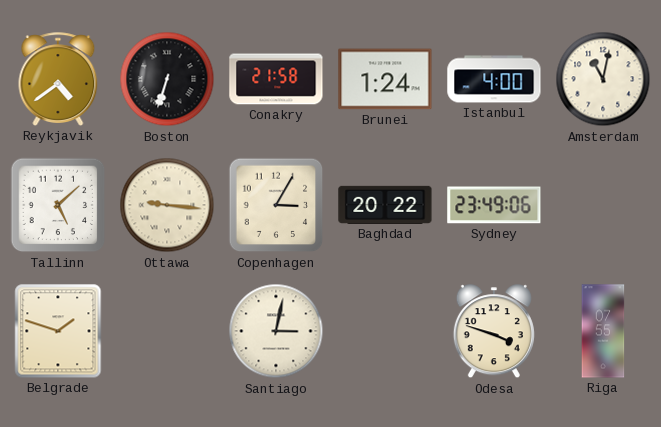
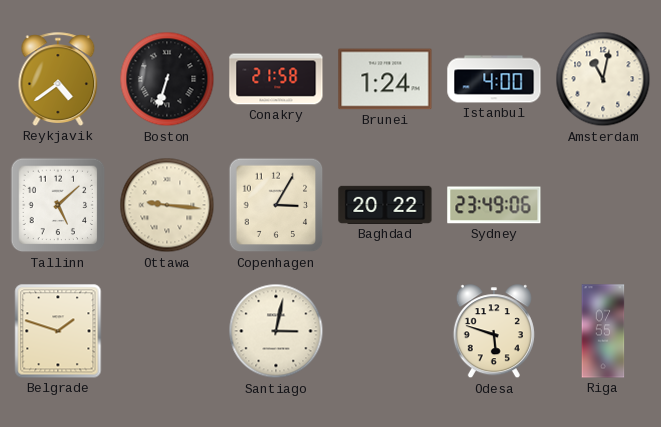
Odesa: 3:48 -> 5:48
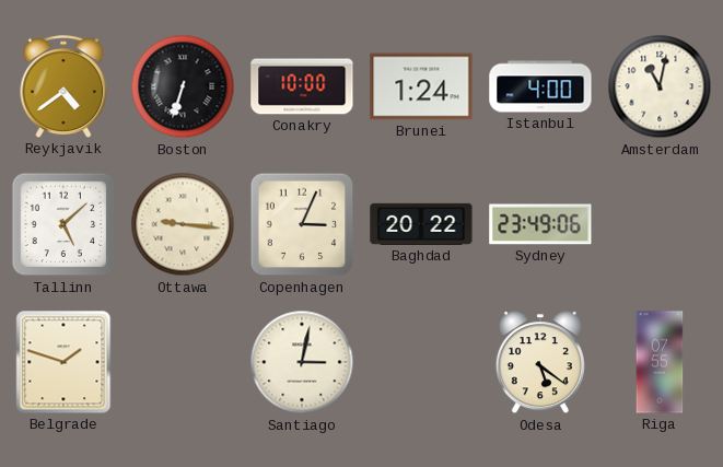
Conakry: 21:58 -> 10:00
Copenhagen: 3:05 -> 3:04
Odesa: 5:48 -> 5:21
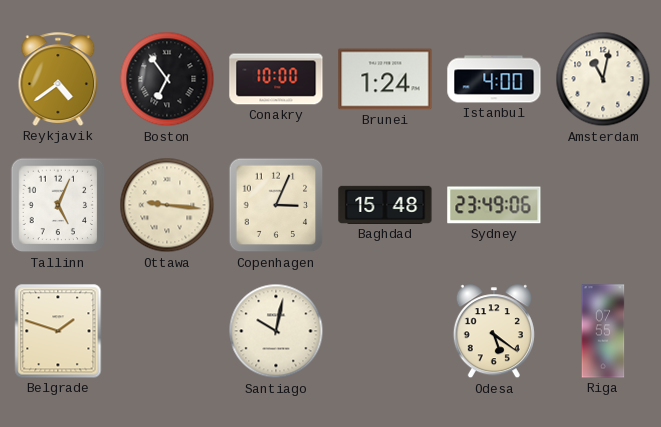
Boston: 6:33 -> 6:54
Tallinn: 5:08 -> 5:04
Baghdad: 20:22 -> 15:48
Santiago: 3:02 -> 10:02
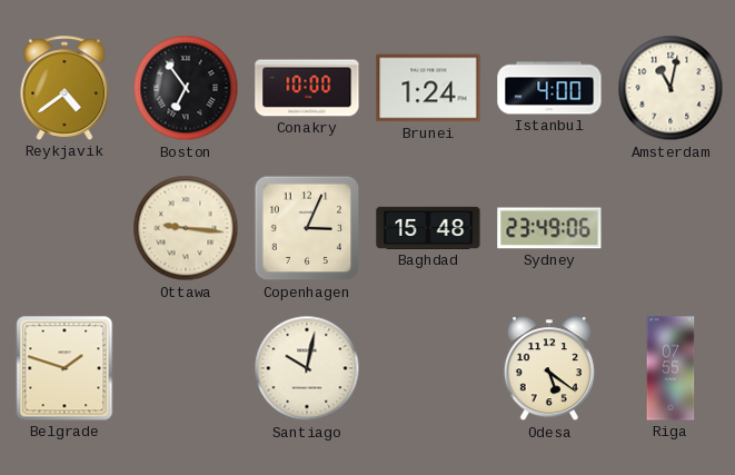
Tallinn: 5:04 -> none
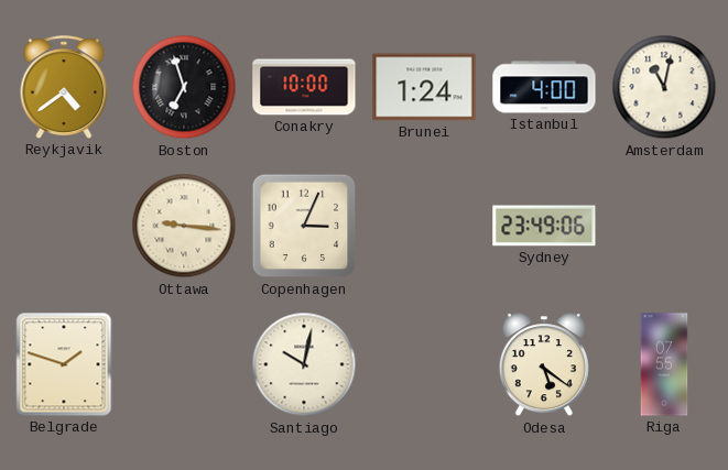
Boston: 6:54 -> 6:57
Baghdad: 15:48 -> none
